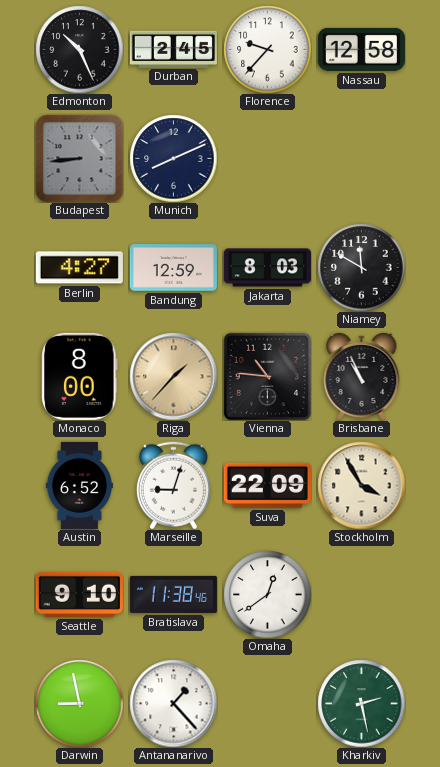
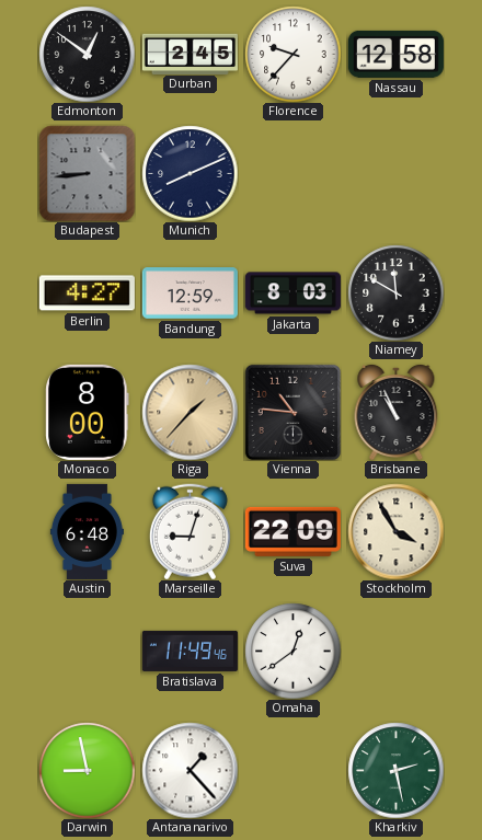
Edmonton: 10:26 -> 12:51
Austin: 6:52 -> 6:48
Seattle: 9:10 -> none
Bratislava: 11:38 -> 11:49
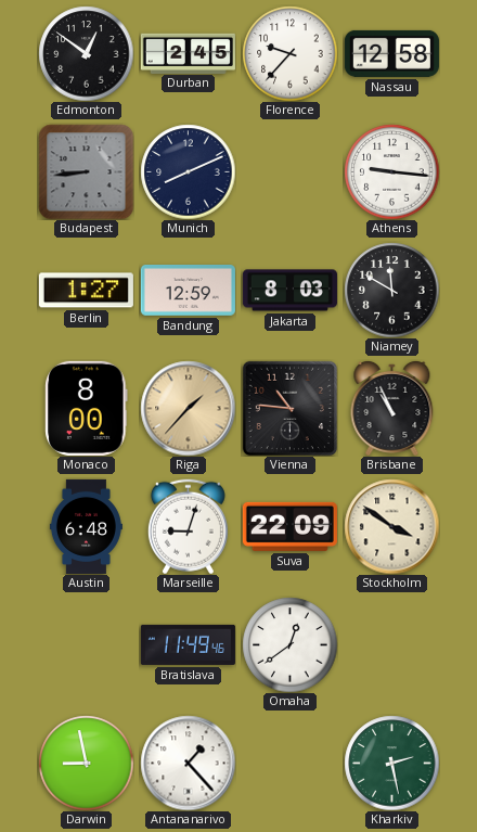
Athens: none -> 9:16
Berlin: 4:27 -> 1:27
Stockholm: 3:55 -> 3:51
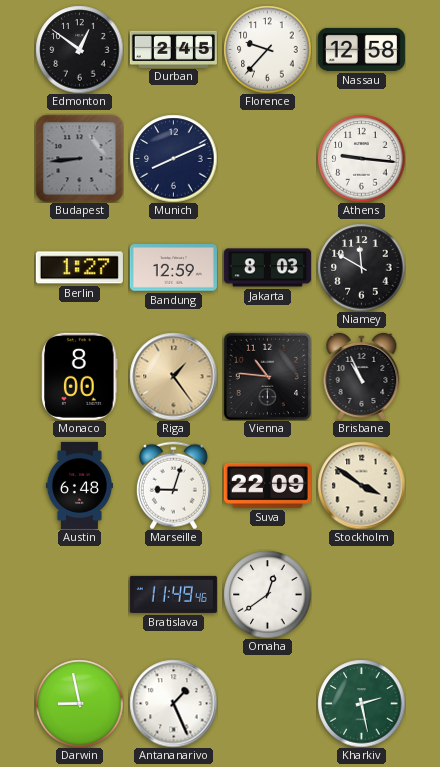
Riga: 1:37 -> 1:24
Antananarivo: 1:23 -> 1:26
